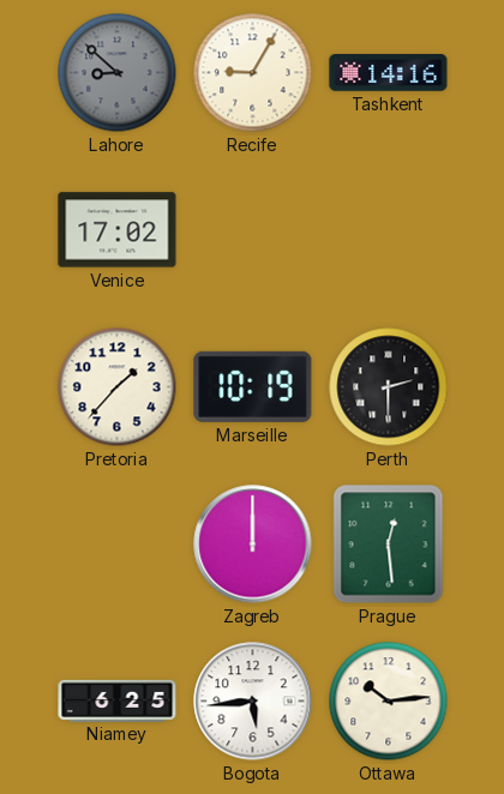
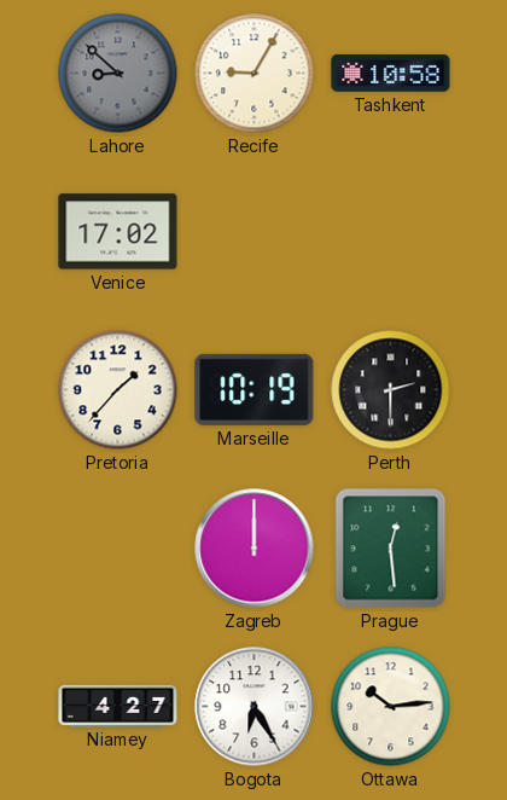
Tashkent: 14:16 -> 10:58
Niamey: 6:25 -> 4:27
Bogota: 5:44 -> 6:25
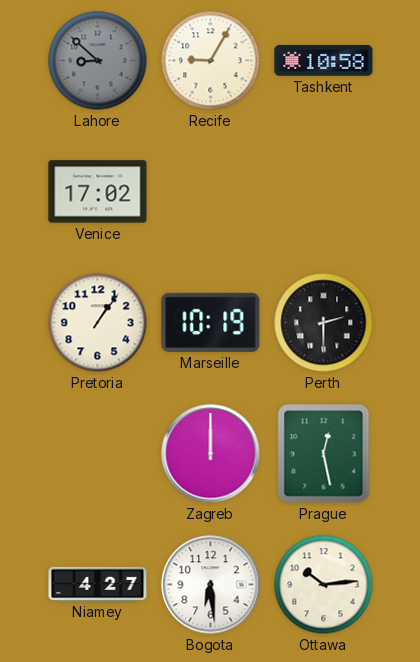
Pretoria: 1:37 -> 1:06
Prague: 12:29 -> 12:28
Bogota: 6:25 -> 6:29
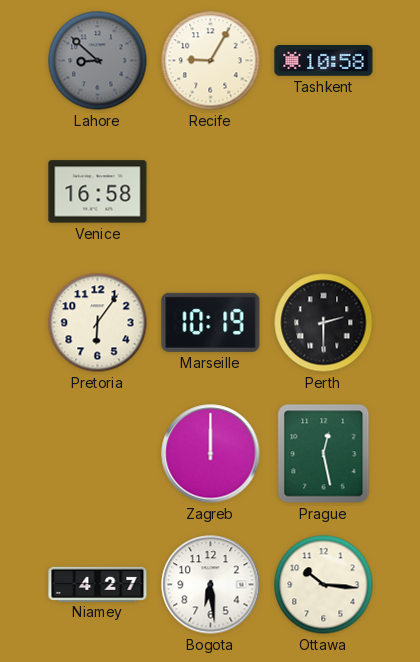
Venice: 17:02 -> 16:58
Pretoria: 1:06 -> 6:06
Ottawa: 10:14 -> 10:16
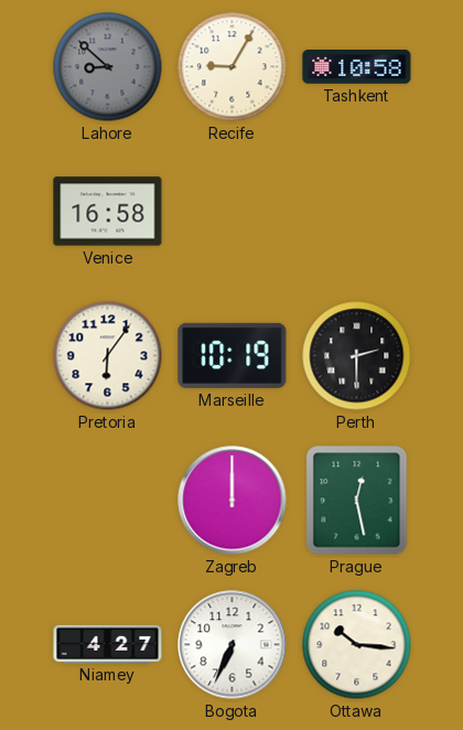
Bogota: 6:29 -> 6:34
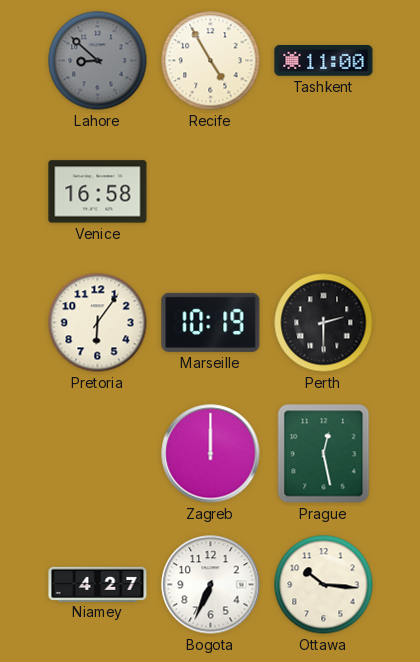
Recife: 9:05 -> 4:55
Tashkent: 10:58 -> 11:00
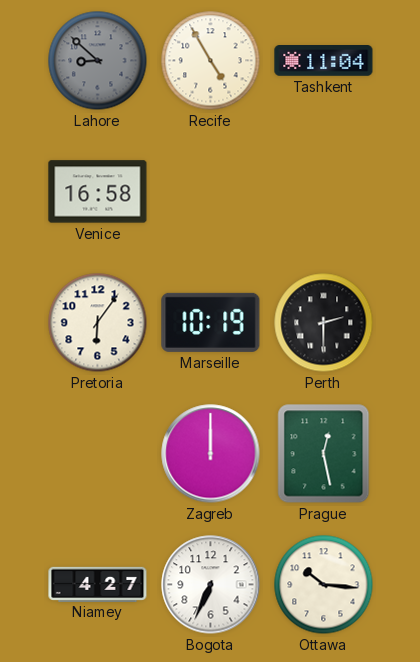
Tashkent: 11:00 -> 11:04
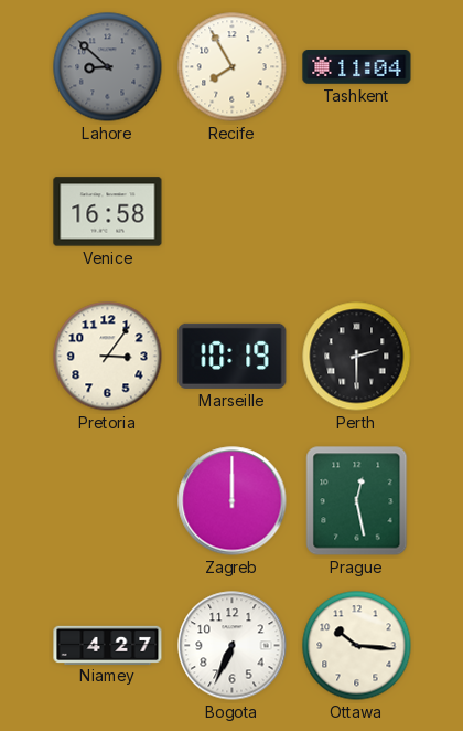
Recife: 4:55 -> 7:55
Pretoria: 6:06 -> 3:06
